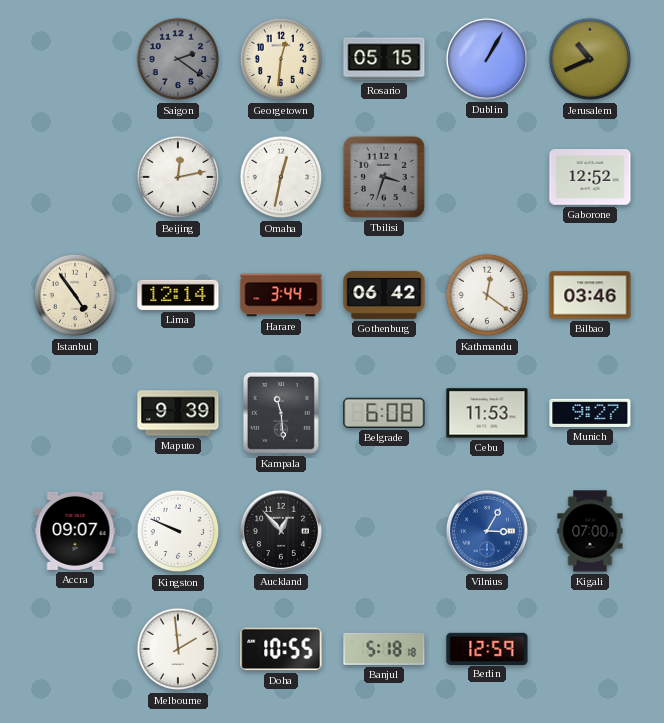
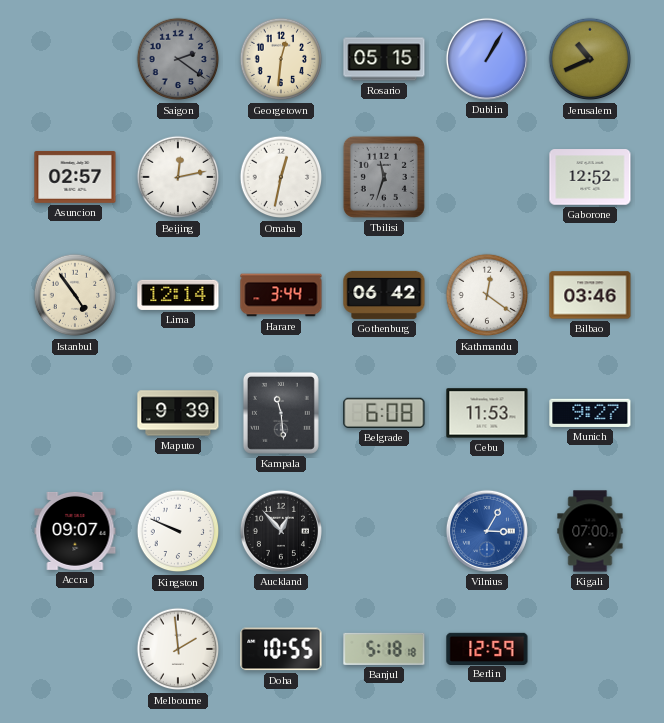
Asuncion: none -> 02:57
Tbilisi: 3:33 -> 11:33
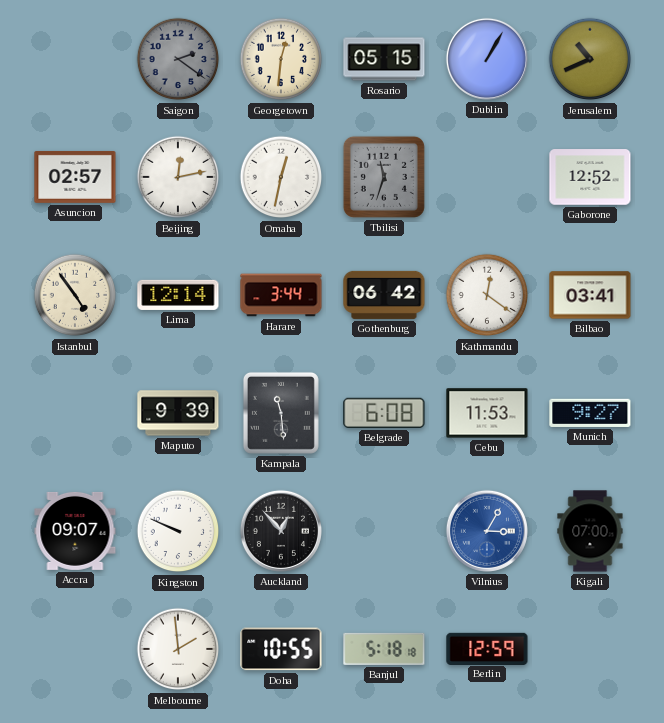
Bilbao: 03:46 -> 03:41
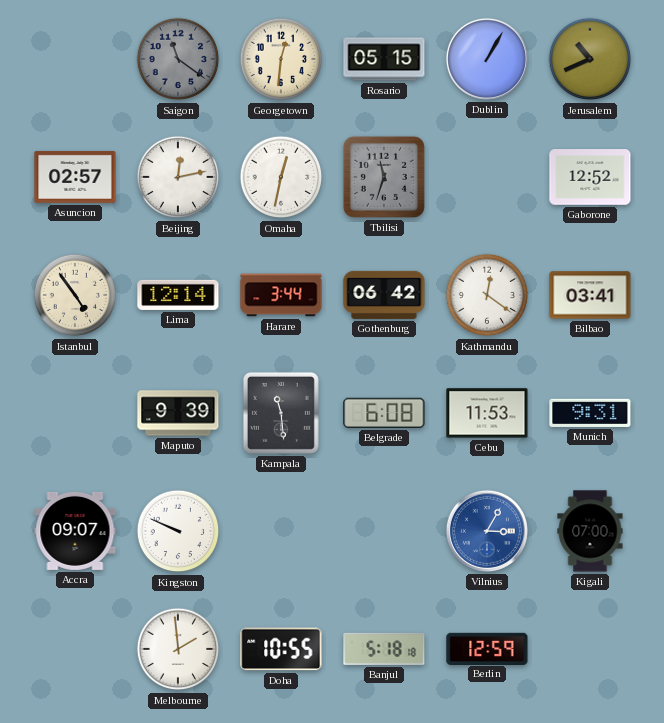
Saigon: 2:21 -> 11:21
Munich: 9:27 -> 9:31
Auckland: 12:53 -> none
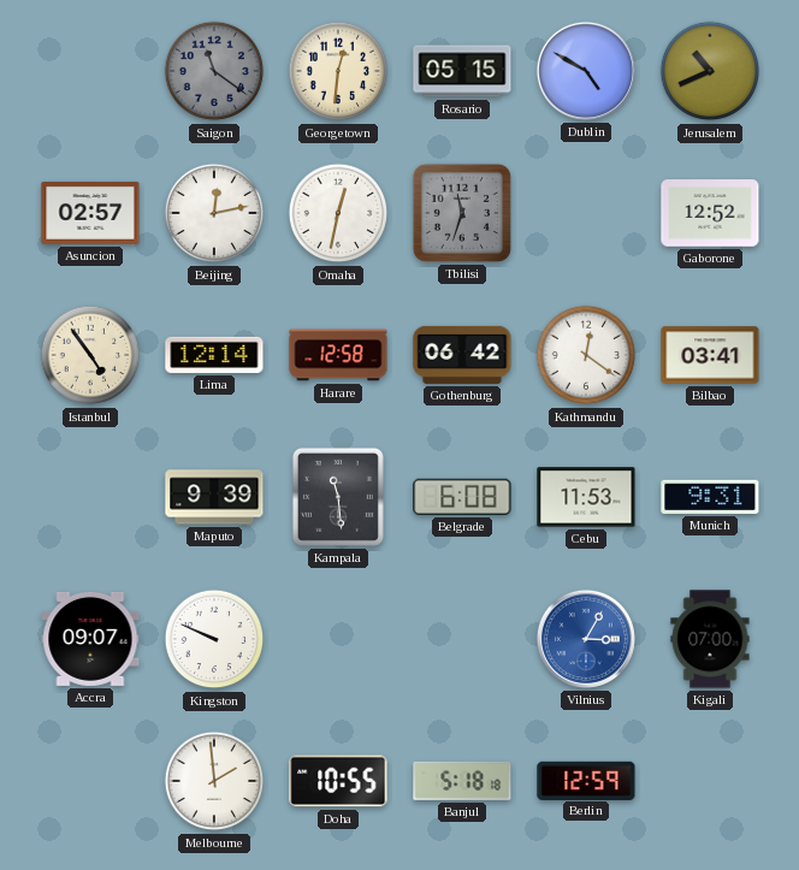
Dublin: 1:05 -> 4:50
Harare: 3:44 -> 12:58
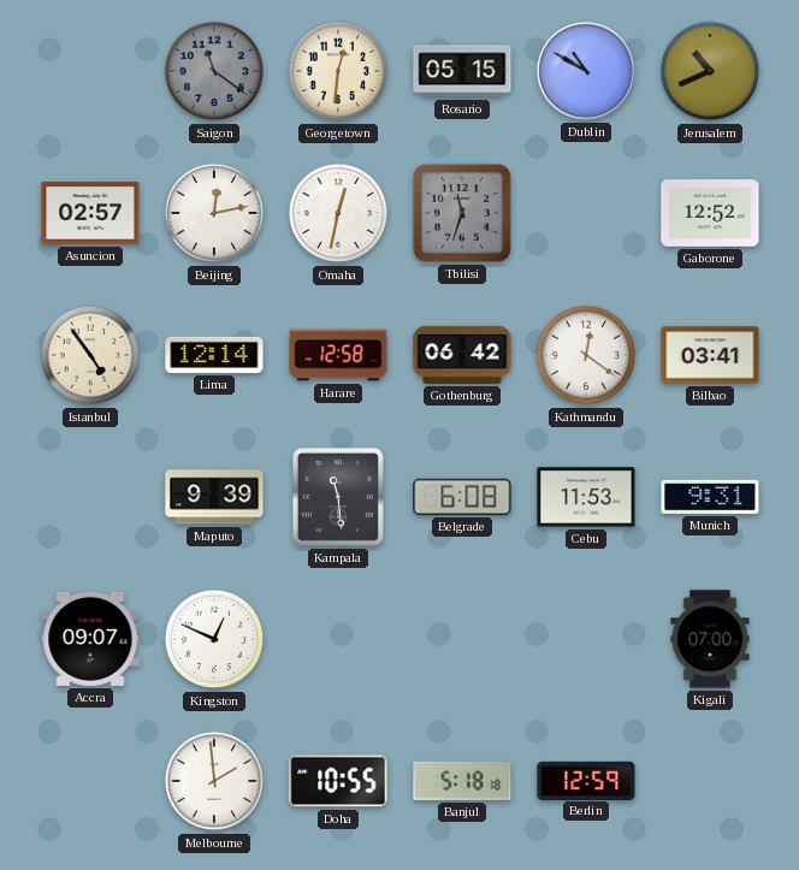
Dublin: 4:50 -> 10:50
Kingston: 9:49 -> 12:49
Vilnius: 3:05 -> none
